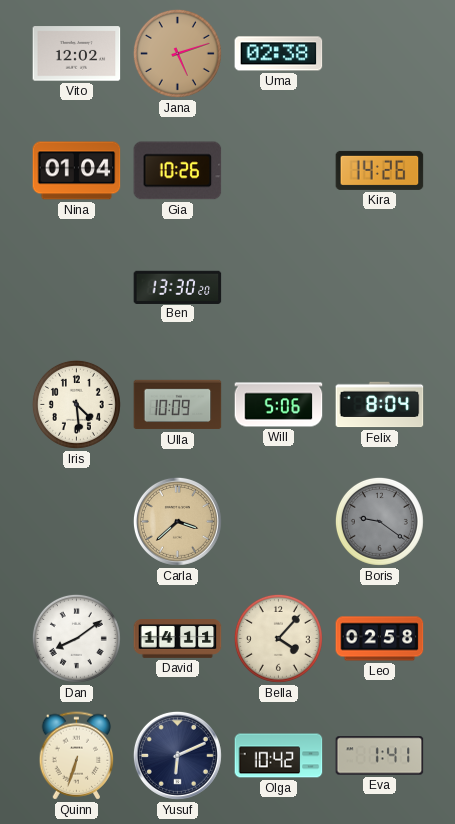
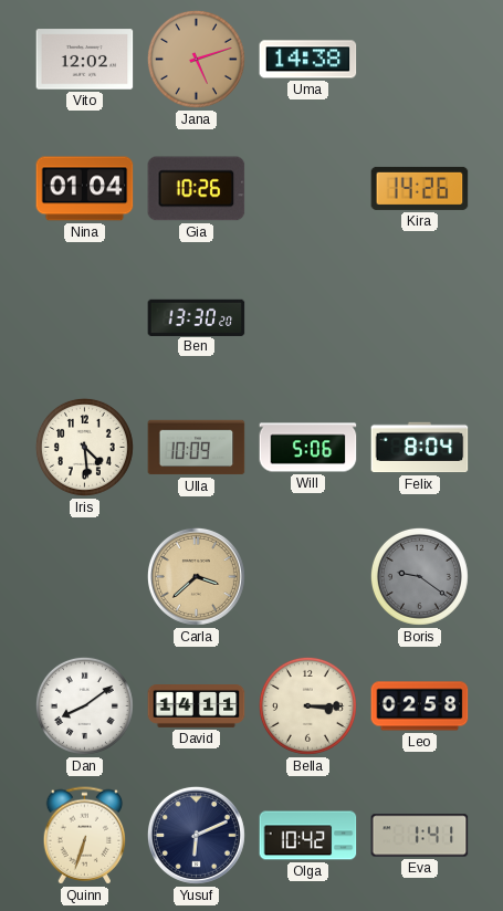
Uma: 02:38 -> 14:38
Bella: 4:07 -> 3:15
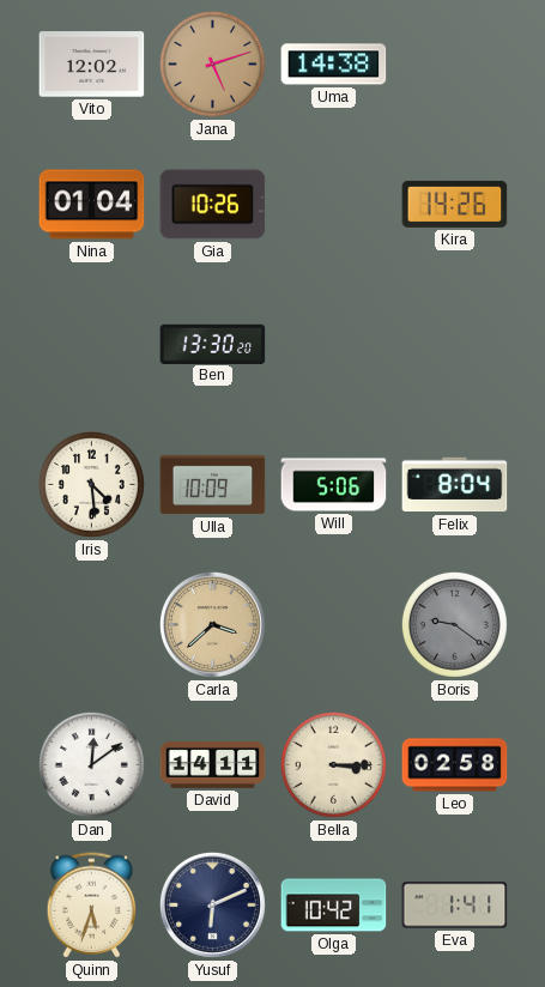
Dan: 8:09 -> 12:09
Quinn: 6:33 -> 5:33
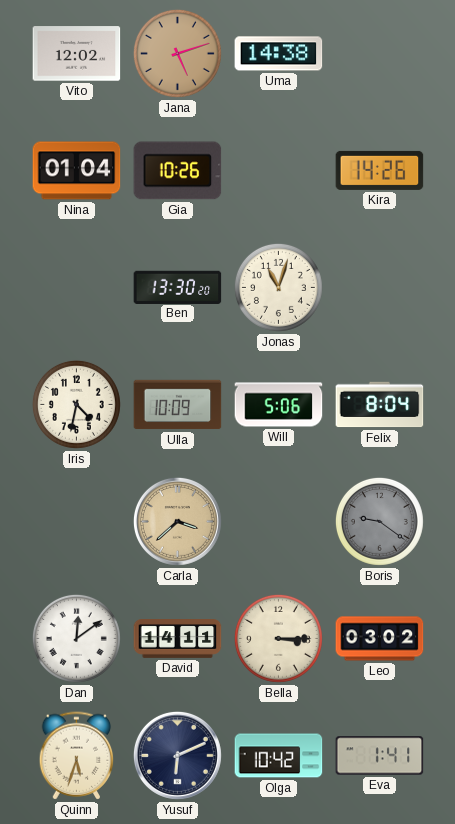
Jonas: none -> 11:03
Iris: 4:29 -> 4:32
Leo: 02:58 -> 03:02
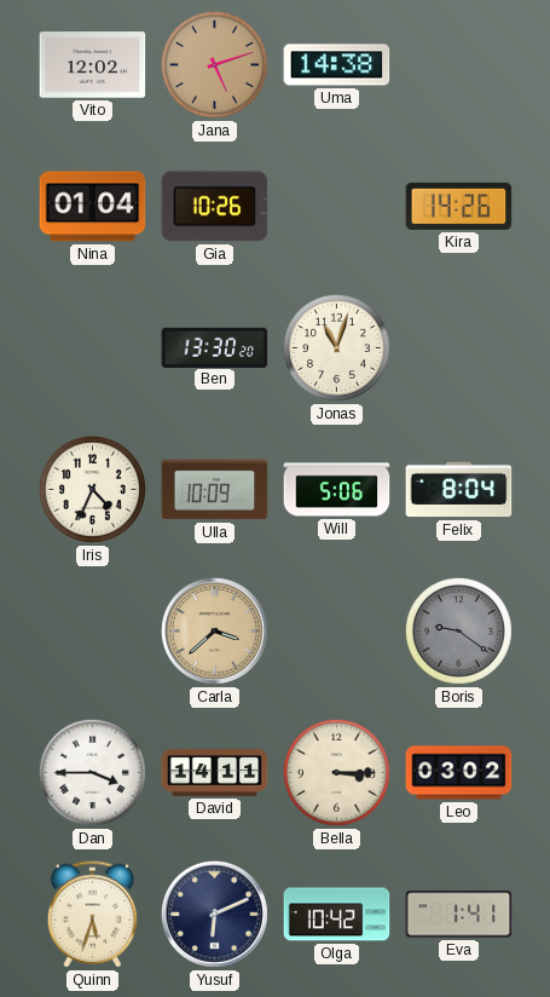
Iris: 4:32 -> 4:34
Dan: 12:09 -> 3:45
